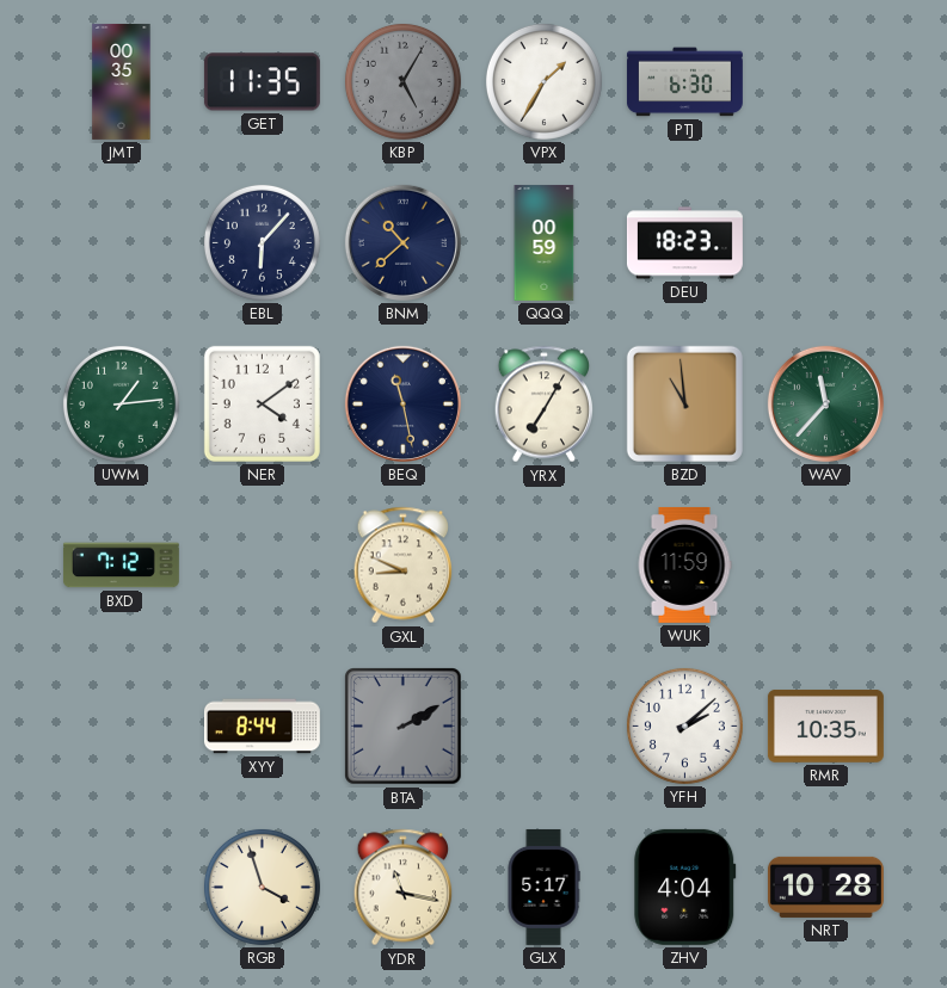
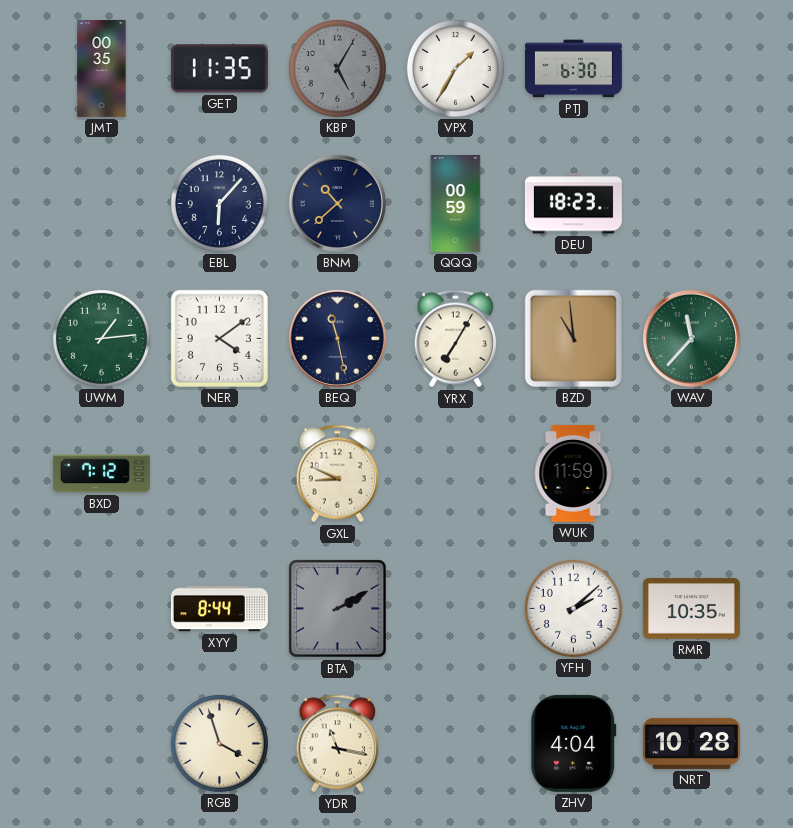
GLX: 5:17 -> none
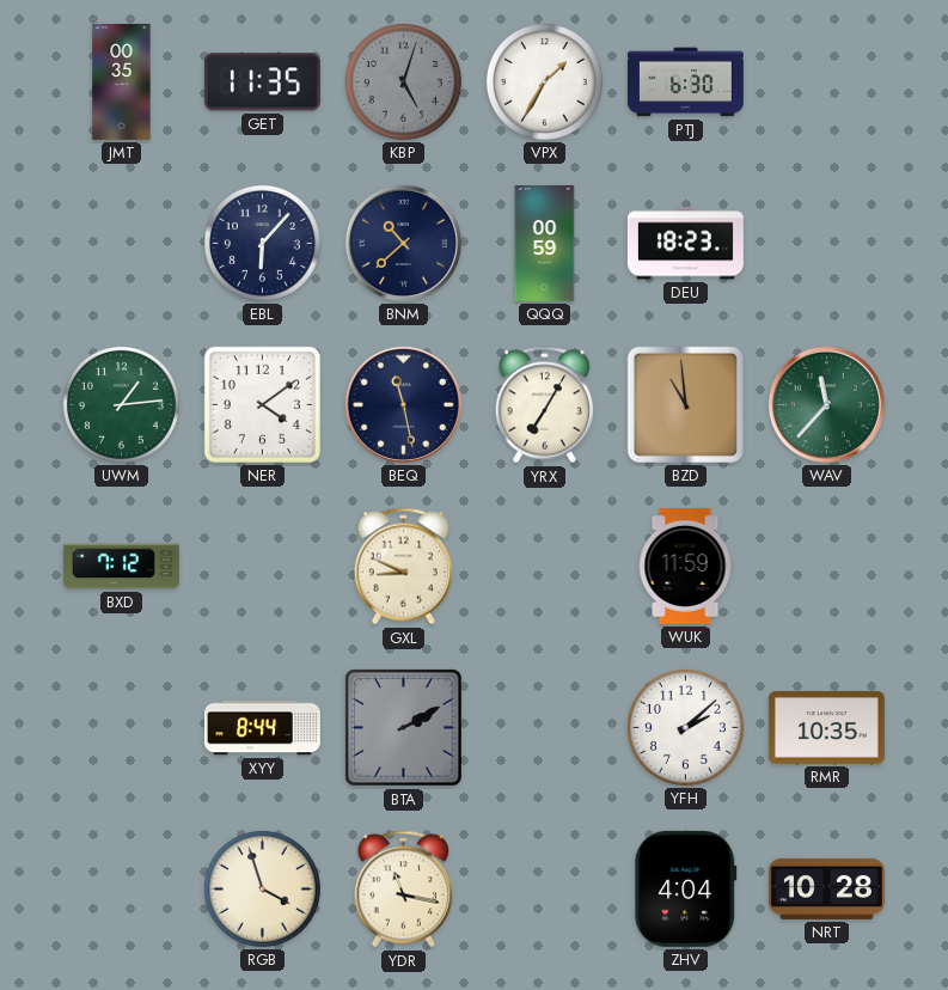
KBP: 5:05 -> 5:03
